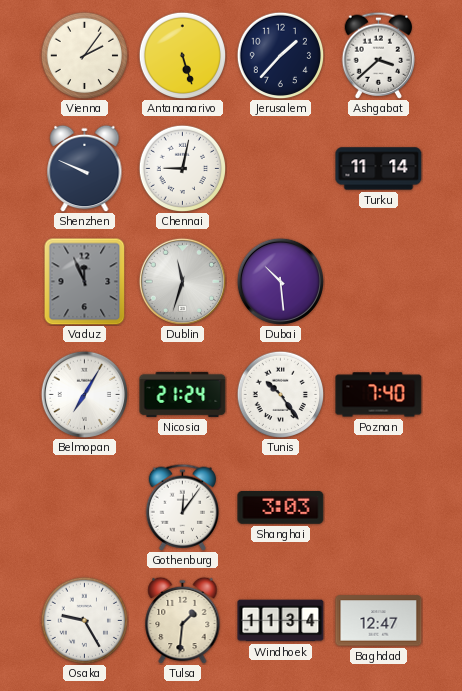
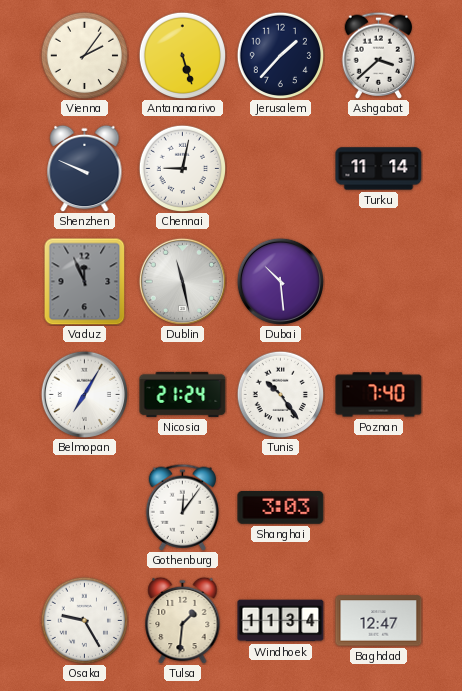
Dublin: 11:33 -> 11:28
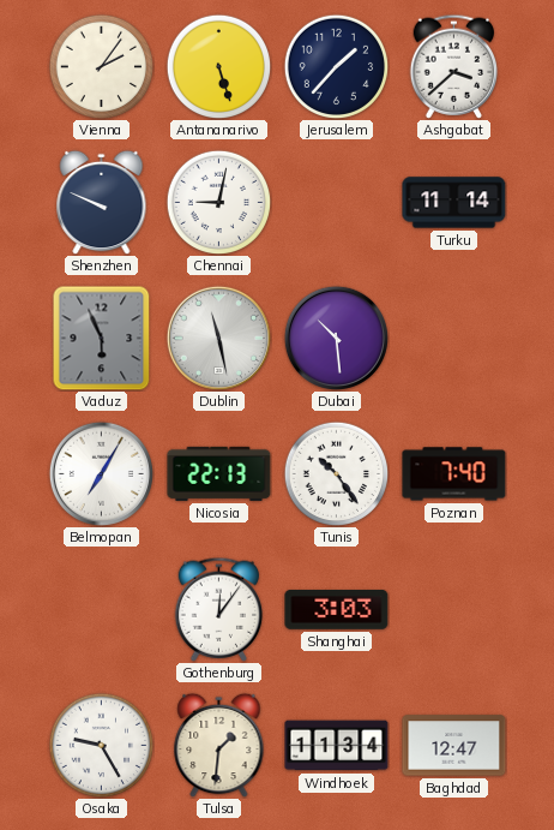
Vaduz: 11:56 -> 5:56
Nicosia: 21:24 -> 22:13
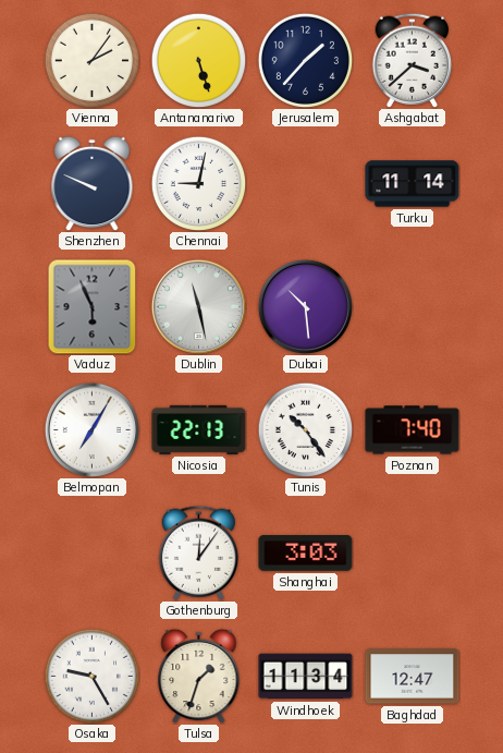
Tulsa: 1:31 -> 1:33
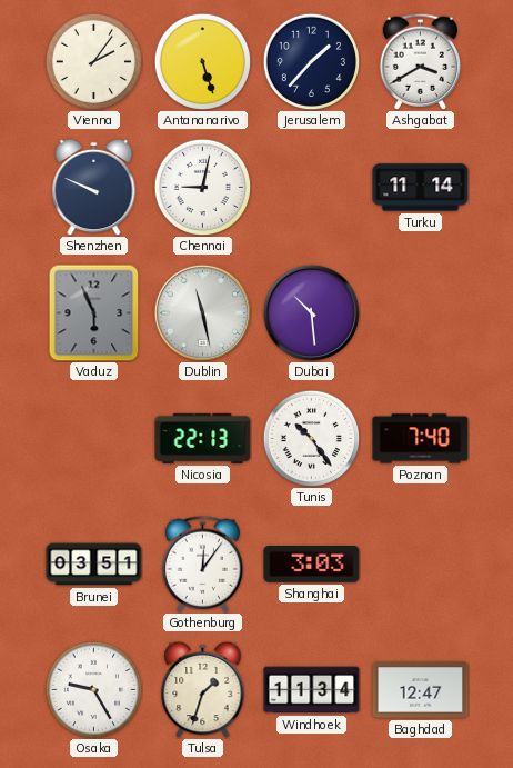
Ashgabat: 3:38 -> 3:40
Belmopan: 7:05 -> none
Brunei: none -> 03:51
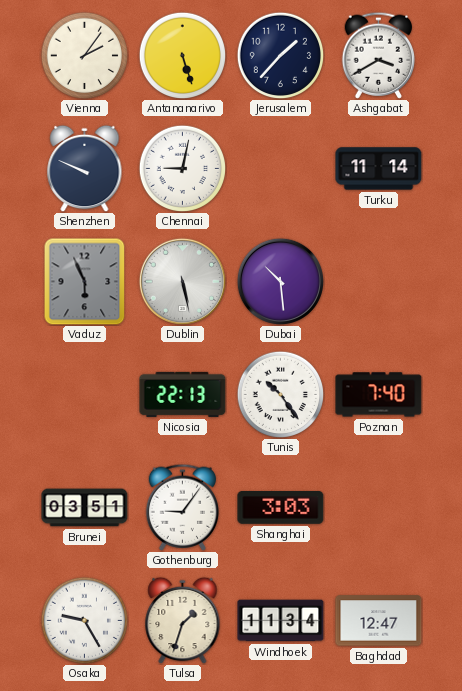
Dublin: 11:28 -> 5:28
Gothenburg: 12:06 -> 9:06
